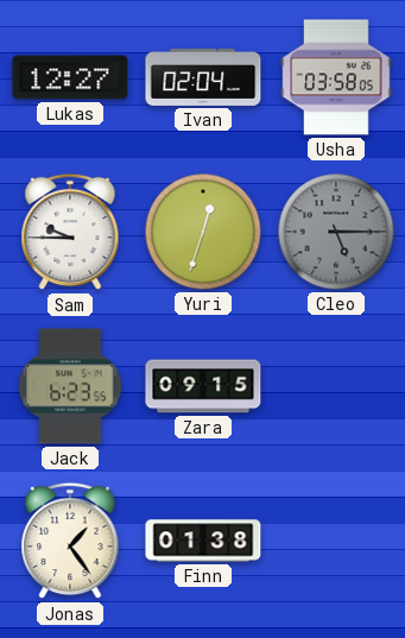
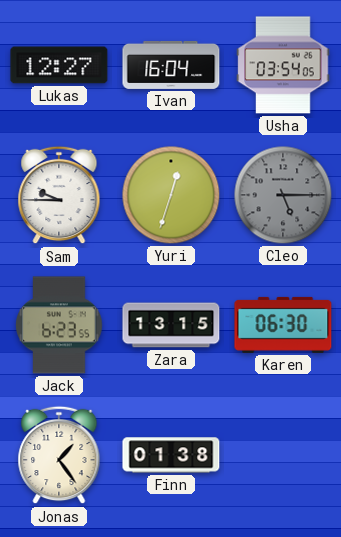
Ivan: 02:04 -> 16:04
Usha: 03:58 -> 03:54
Zara: 09:15 -> 13:15
Karen: none -> 06:30
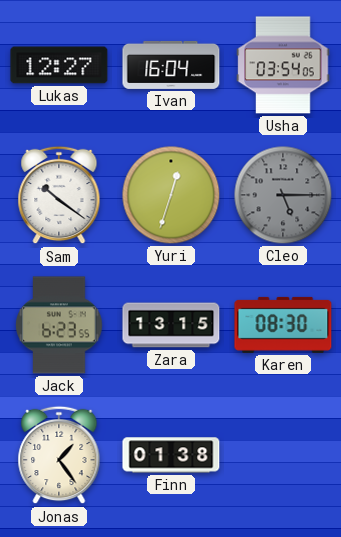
Sam: 9:45 -> 10:21
Karen: 06:30 -> 08:30
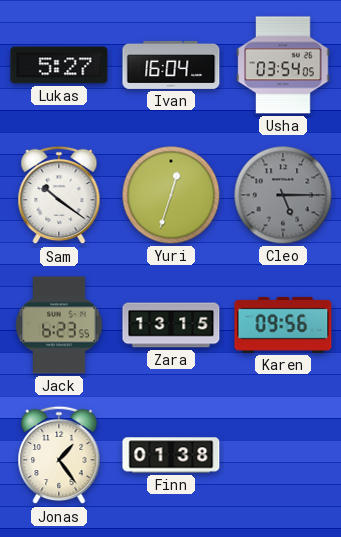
Lukas: 12:27 -> 5:27
Karen: 08:30 -> 09:56
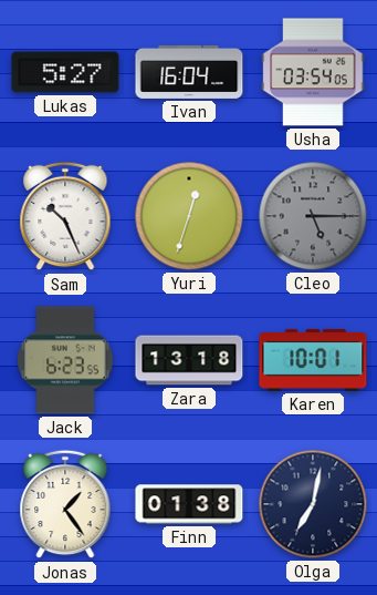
Sam: 10:21 -> 10:26
Zara: 13:15 -> 13:18
Karen: 09:56 -> 10:01
Olga: none -> 7:02
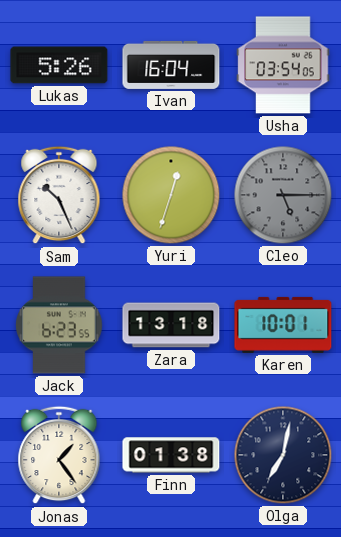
Lukas: 5:27 -> 5:26
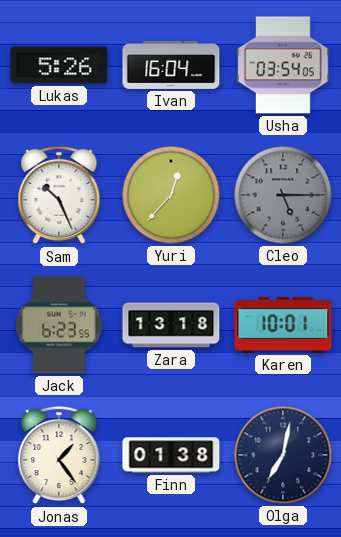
Yuri: 12:33 -> 12:37
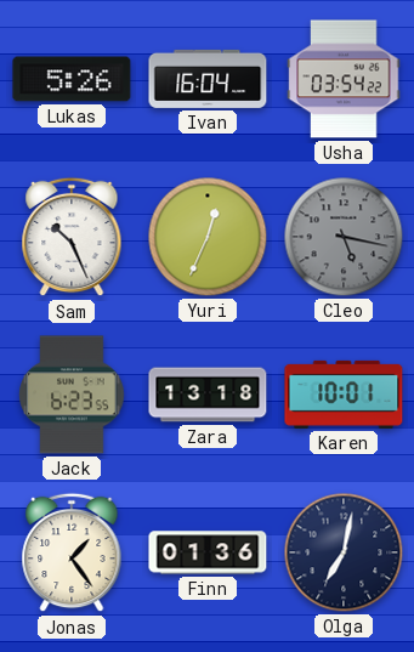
Usha: 03:54:05 -> 03:54:22
Yuri: 12:37 -> 12:34
Cleo: 5:15 -> 5:17
Finn: 01:38 -> 01:36
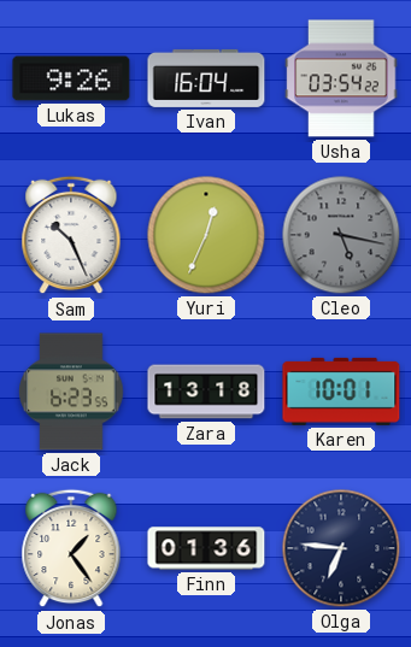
Lukas: 5:26 -> 9:26
Olga: 7:02 -> 6:46
